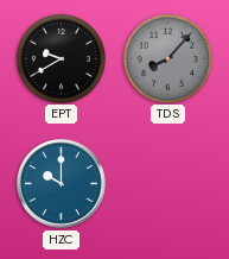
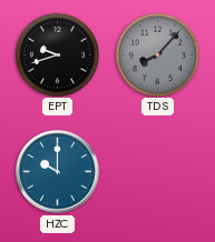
EPT: 9:40 -> 9:42
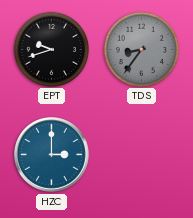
TDS: 8:07 -> 8:36
HZC: 10:00 -> 3:00
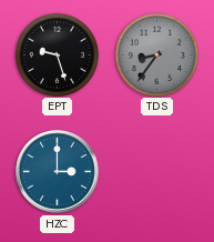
EPT: 9:42 -> 9:27
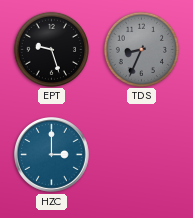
TDS: 8:36 -> 8:34
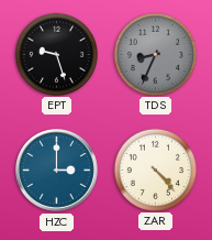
ZAR: none -> 4:23
